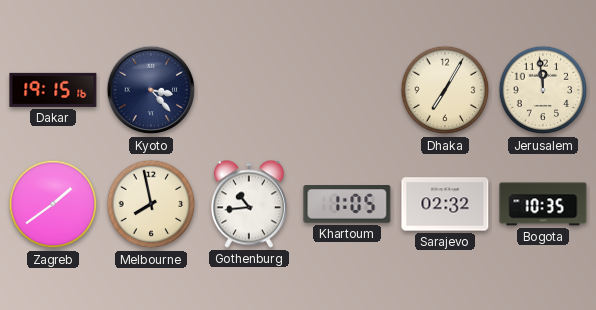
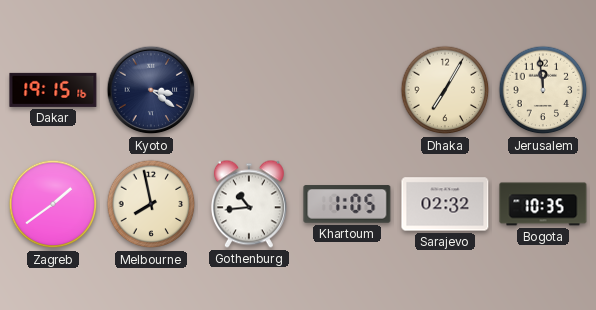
Kyoto: 3:23 -> 3:21
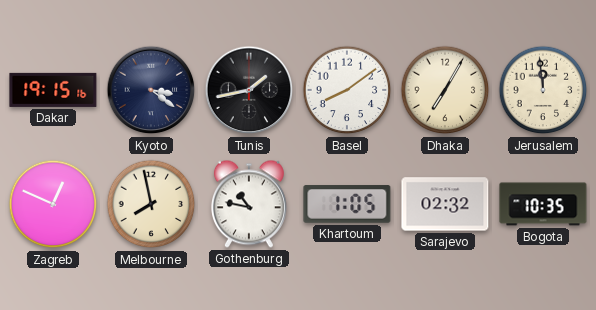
Tunis: none -> 1:43
Basel: none -> 8:09
Zagreb: 1:39 -> 12:49
Gothenburg: 10:44 -> 10:47
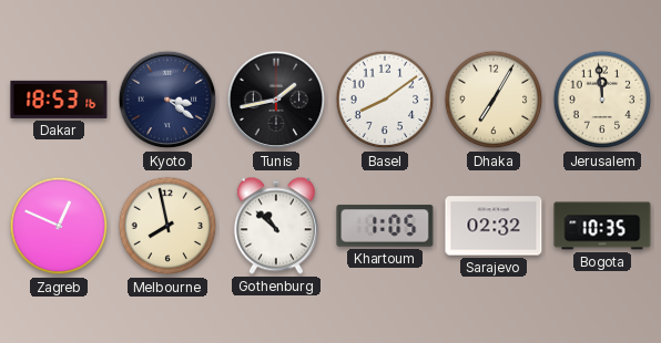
Dakar: 19:15 -> 18:53
Gothenburg: 10:47 -> 10:52
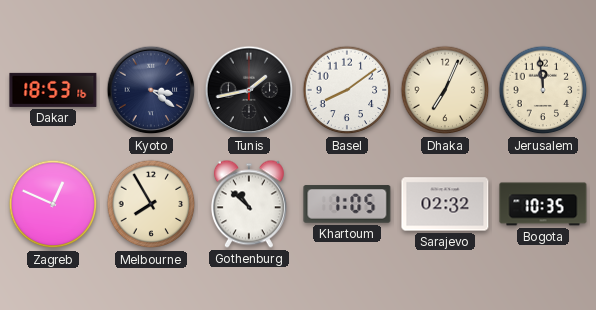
Dhaka: 7:05 -> 7:04
Melbourne: 7:58 -> 7:55
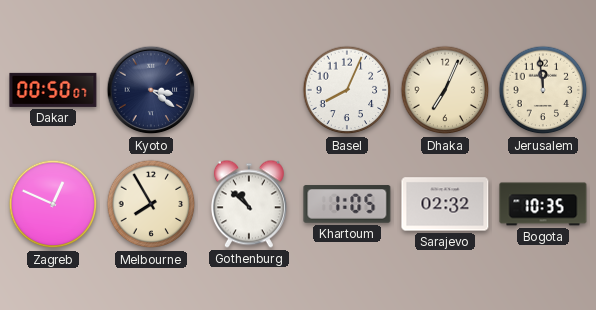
Dakar: 18:53 -> 00:50
Tunis: 1:43 -> none
Basel: 8:09 -> 8:04
